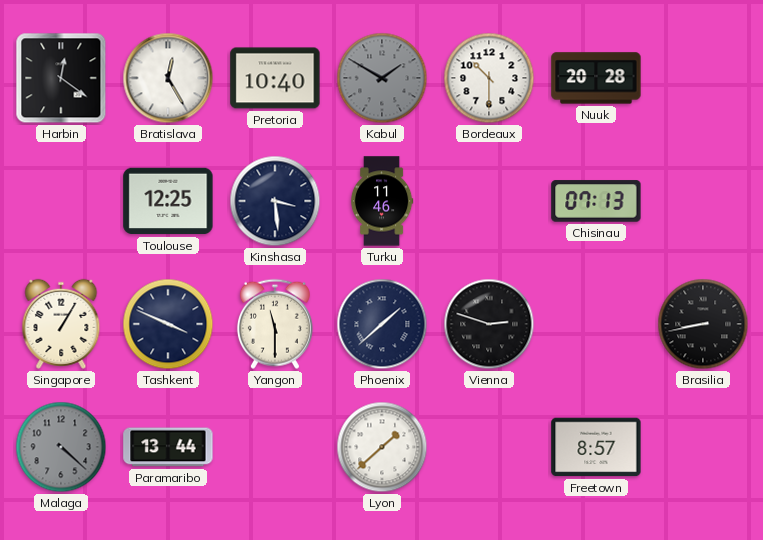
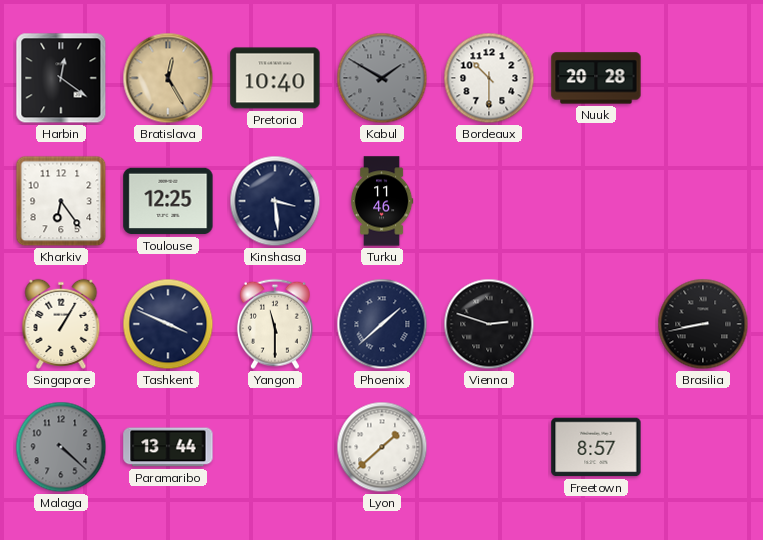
Bratislava dial: white -> champagne
Kharkiv: none -> 6:24
Chisinau: 07:13 -> none
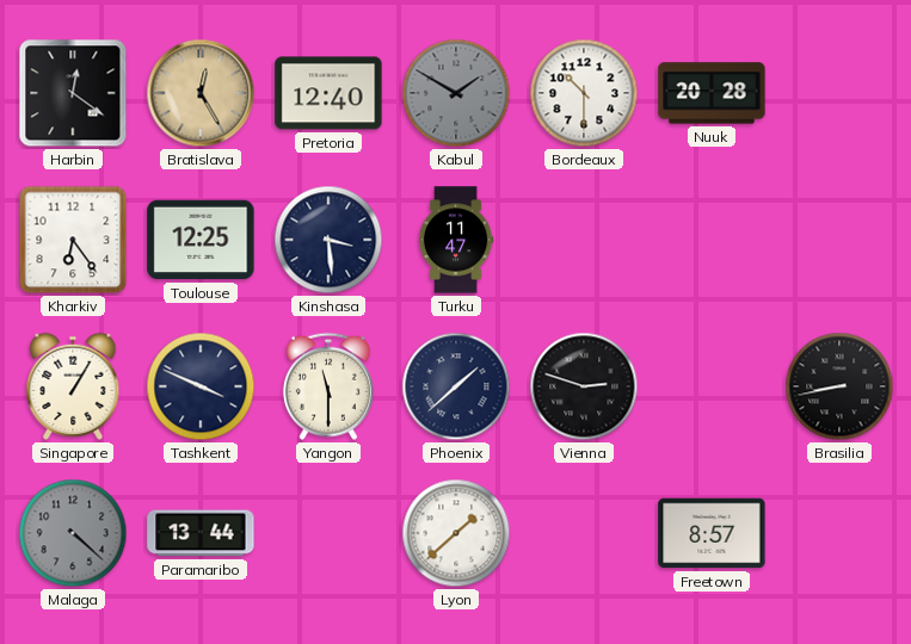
Pretoria: 10:40 -> 12:40
Turku: 11:46 -> 11:47
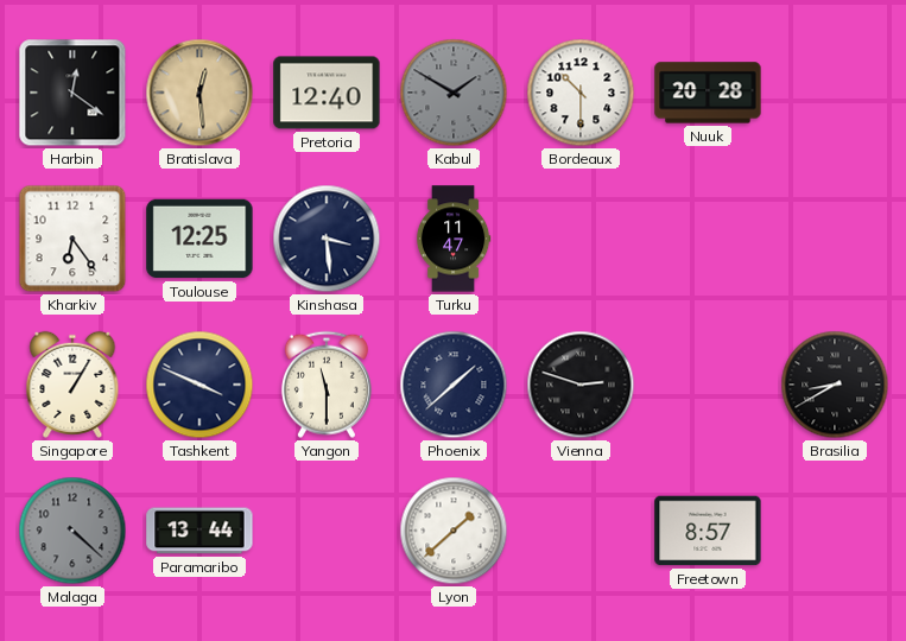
Bratislava: 12:25 -> 12:29
Brasilia: 8:43 -> 8:40
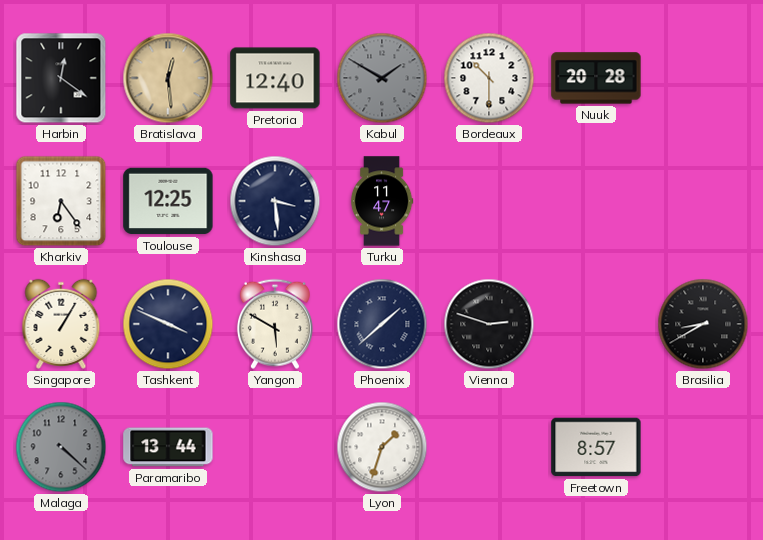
Yangon: 11:30 -> 5:50
Lyon: 1:38 -> 1:33
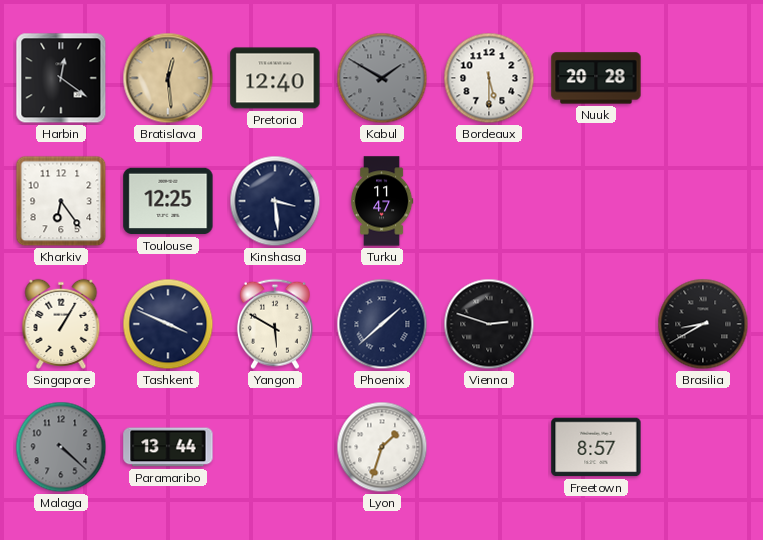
Bordeaux: 10:30 -> 5:30
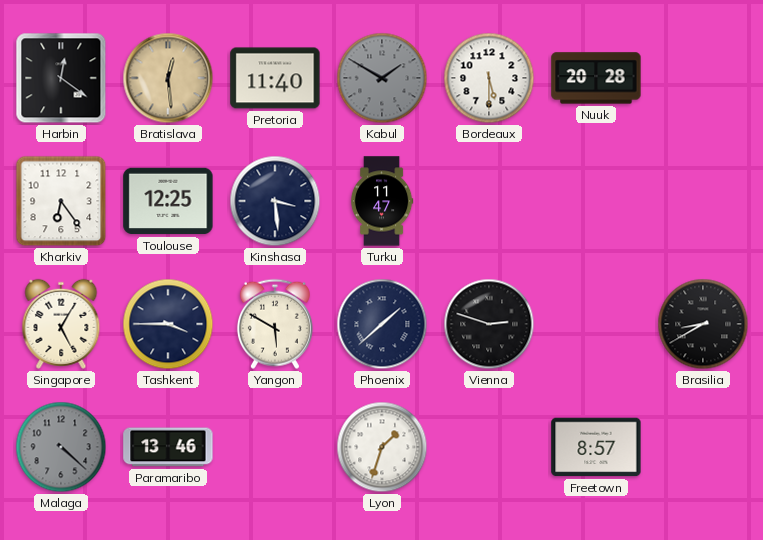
Pretoria: 12:40 -> 11:40
Singapore: 1:05 -> 5:05
Tashkent: 3:49 -> 3:45
Paramaribo: 13:44 -> 13:46
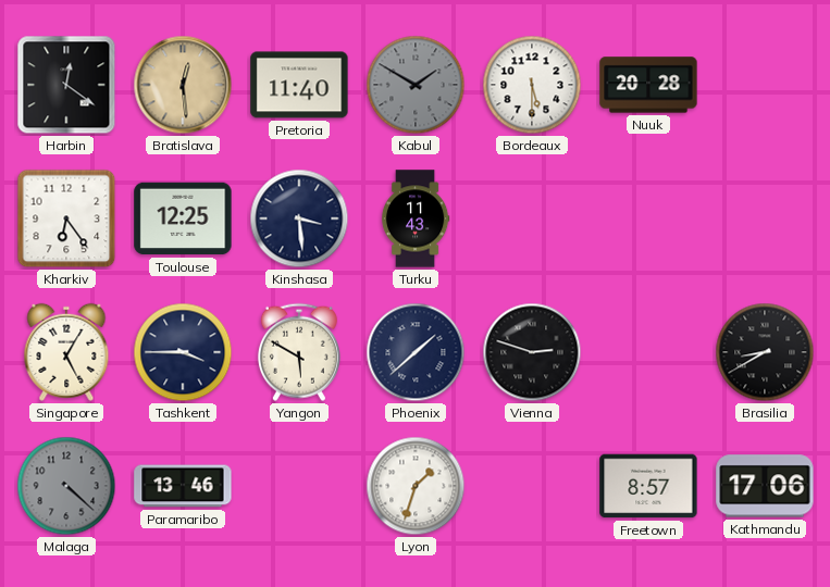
Turku: 11:47 -> 11:43
Kathmandu: none -> 17:06
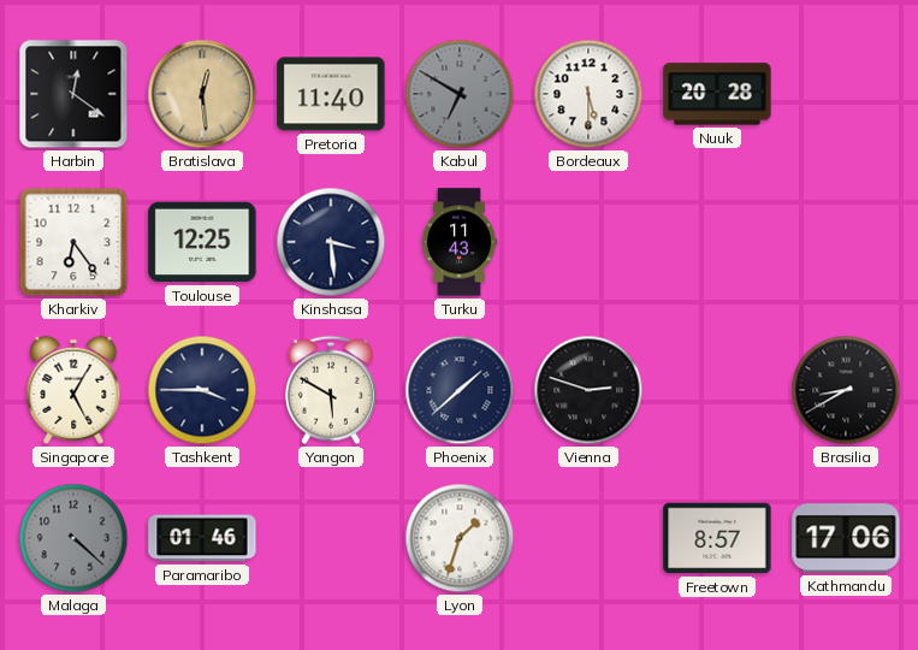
Kabul: 1:50 -> 6:50
Paramaribo: 13:46 -> 01:46
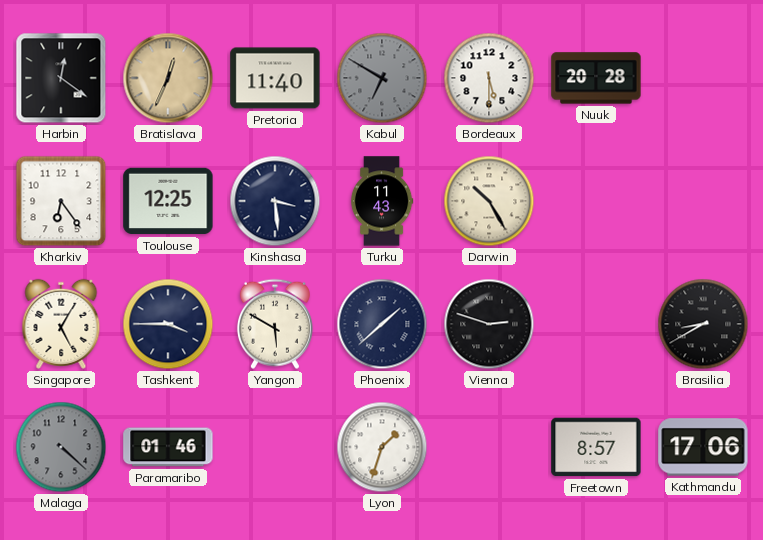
Bratislava: 12:29 -> 12:34
Darwin: none -> 10:25
